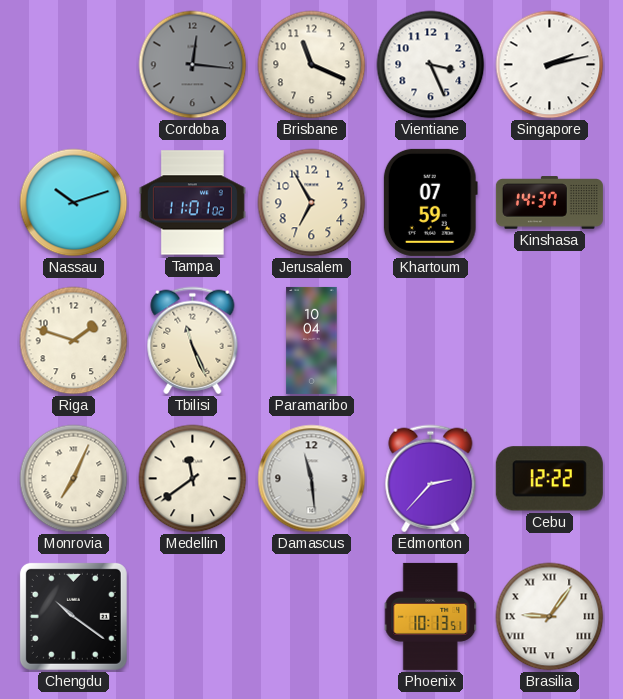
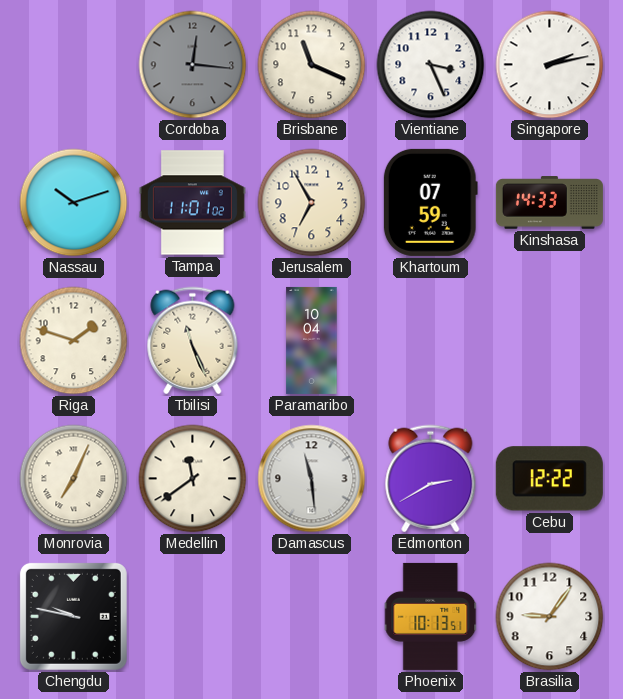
Kinshasa: 14:37 -> 14:33
Edmonton: 2:37 -> 2:40
Chengdu: 10:21 -> 9:47
Brasilia numerals: Roman -> Arabic
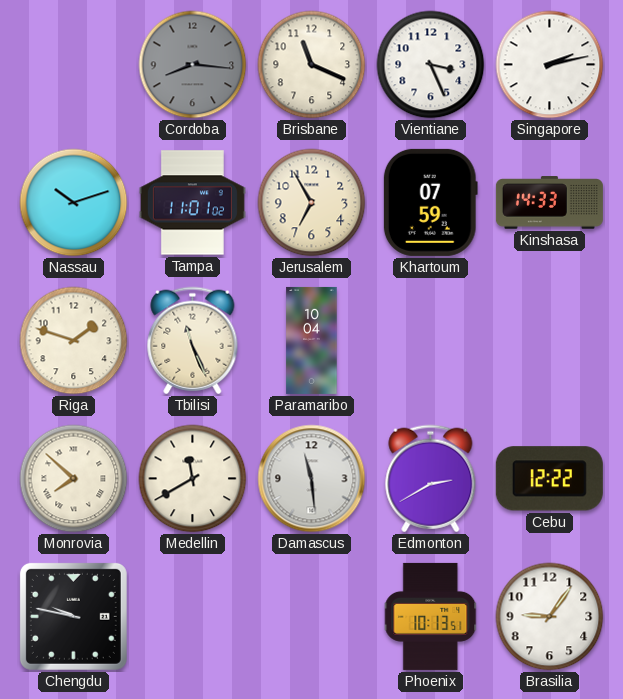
Cordoba: 12:16 -> 8:16
Monrovia: 7:04 -> 7:52
Medellin: 11:39 -> 11:40
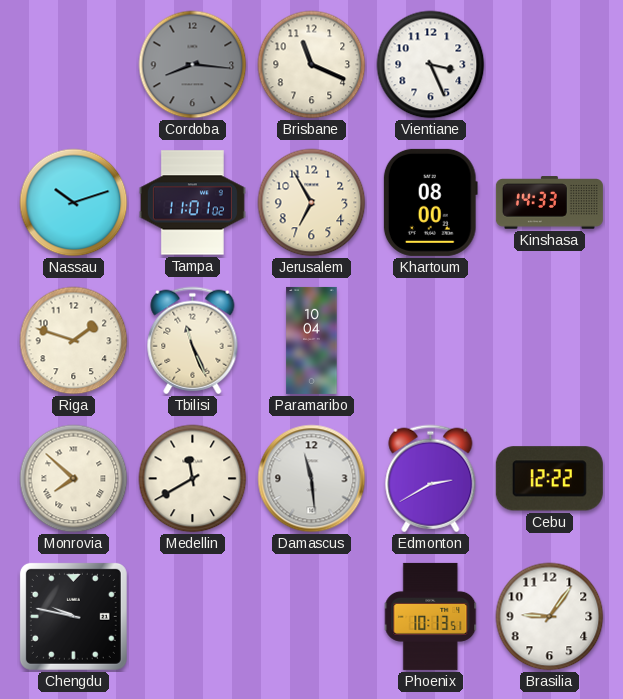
Singapore: 2:13 -> none
Khartoum: 07:59 -> 08:00
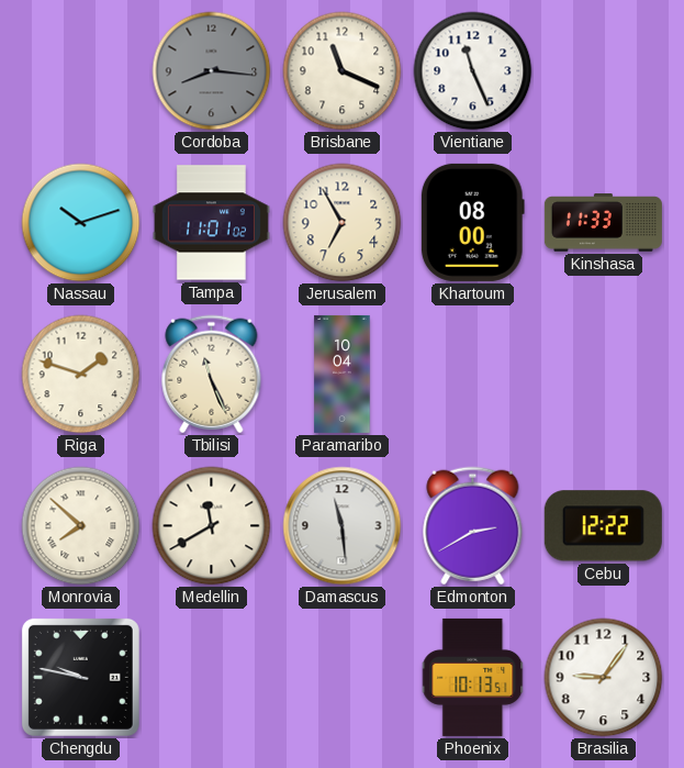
Vientiane: 3:26 -> 11:26
Kinshasa: 14:33 -> 11:33
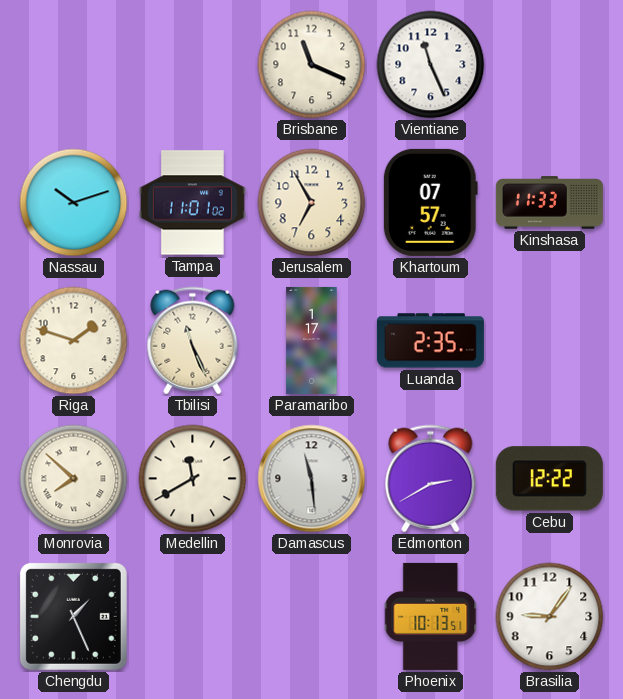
Cordoba: 8:16 -> none
Khartoum: 08:00 -> 07:57
Paramaribo: 10:04 -> 1:17
Luanda: none -> 2:35
Chengdu: 9:47 -> 1:26
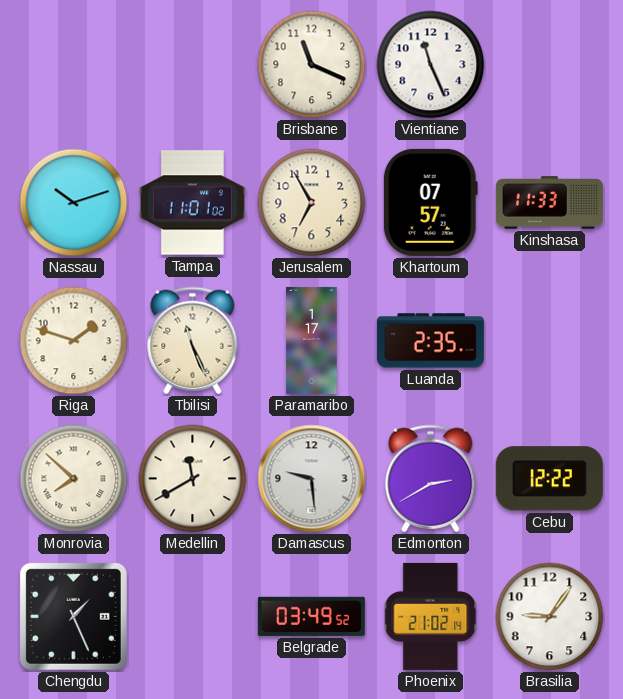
Damascus: 11:29 -> 9:29
Belgrade: none -> 03:49
Phoenix: 10:13 -> 21:02
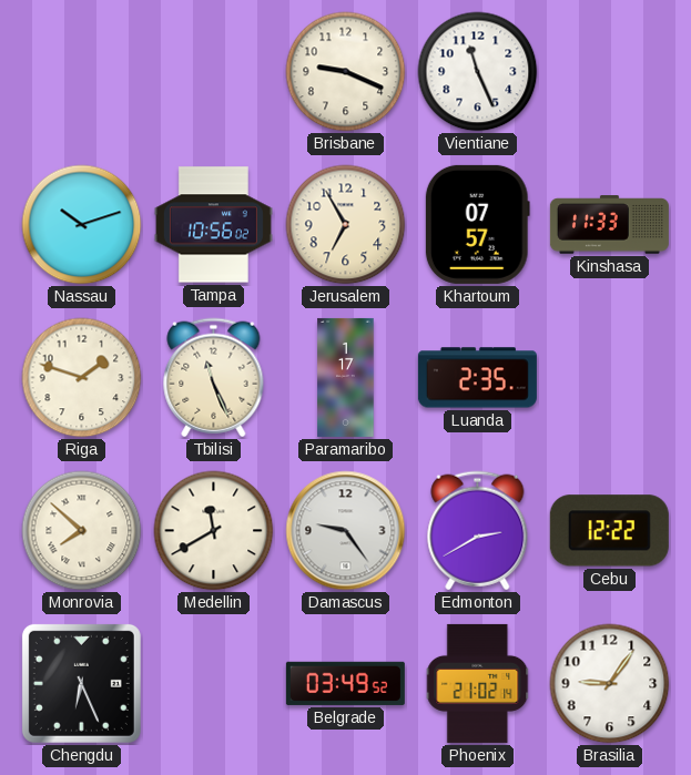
Brisbane: 11:19 -> 9:19
Tampa: 11:01 -> 10:56
Damascus: 9:29 -> 9:24
Chengdu: 1:26 -> 6:26
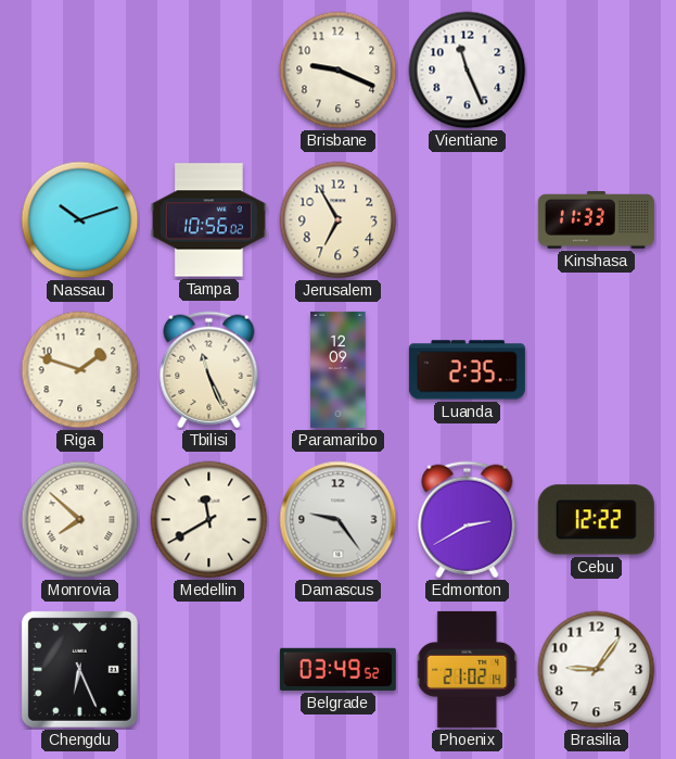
Khartoum: 07:57 -> none
Paramaribo: 1:17 -> 12:09
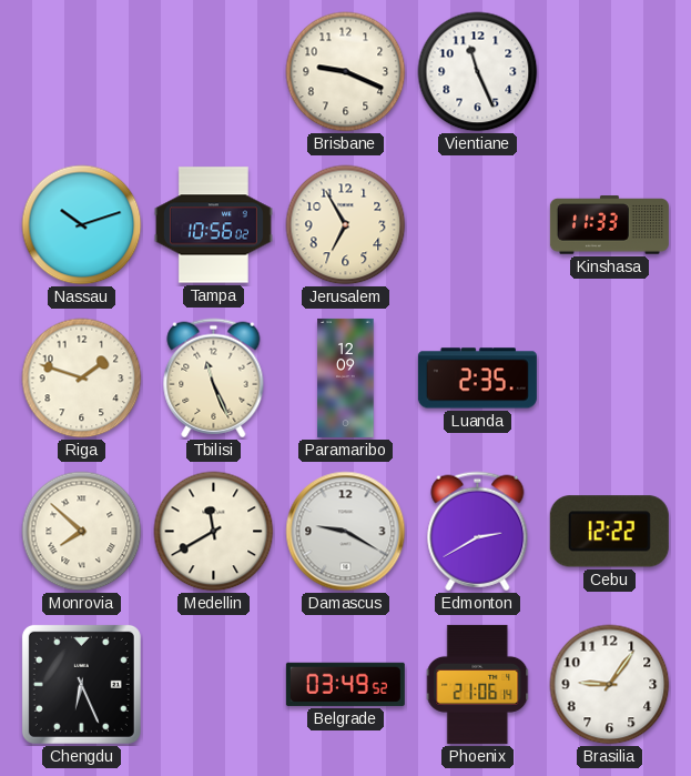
Damascus: 9:24 -> 9:20
Phoenix: 21:02 -> 21:06
